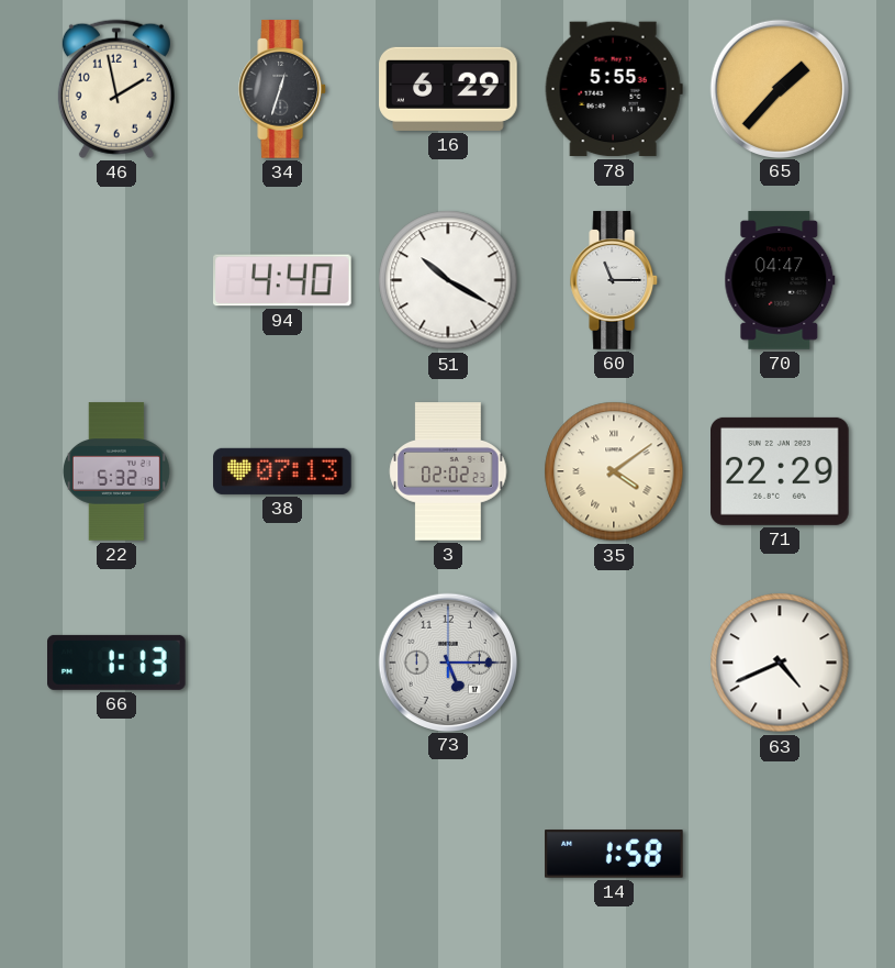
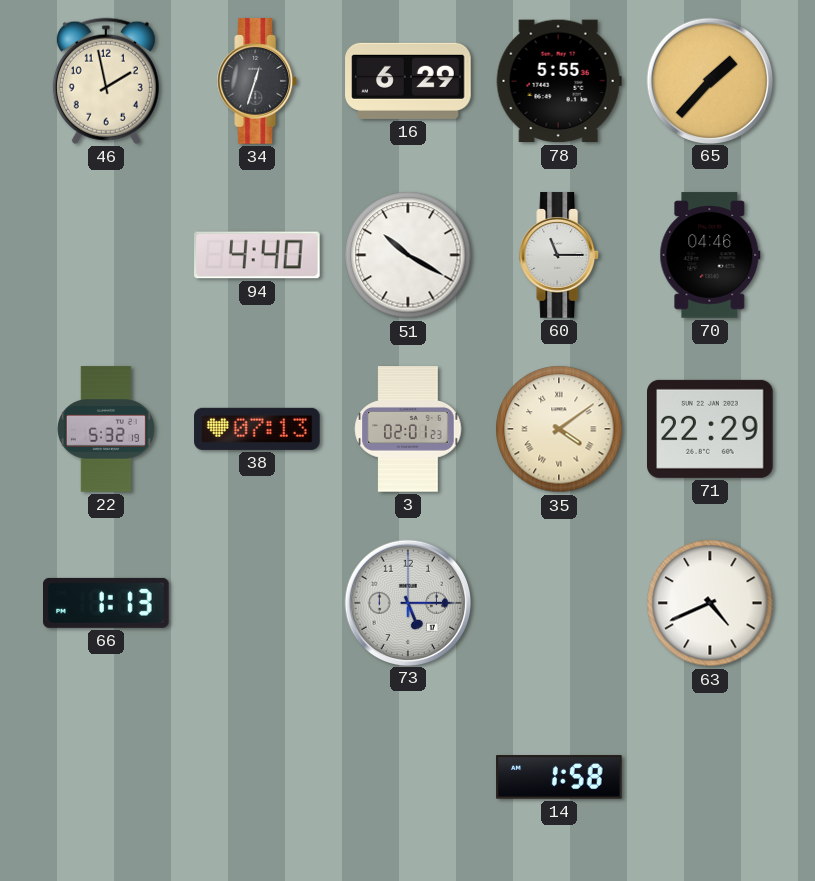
70: 04:47 -> 04:46
3: 02:02 -> 02:01
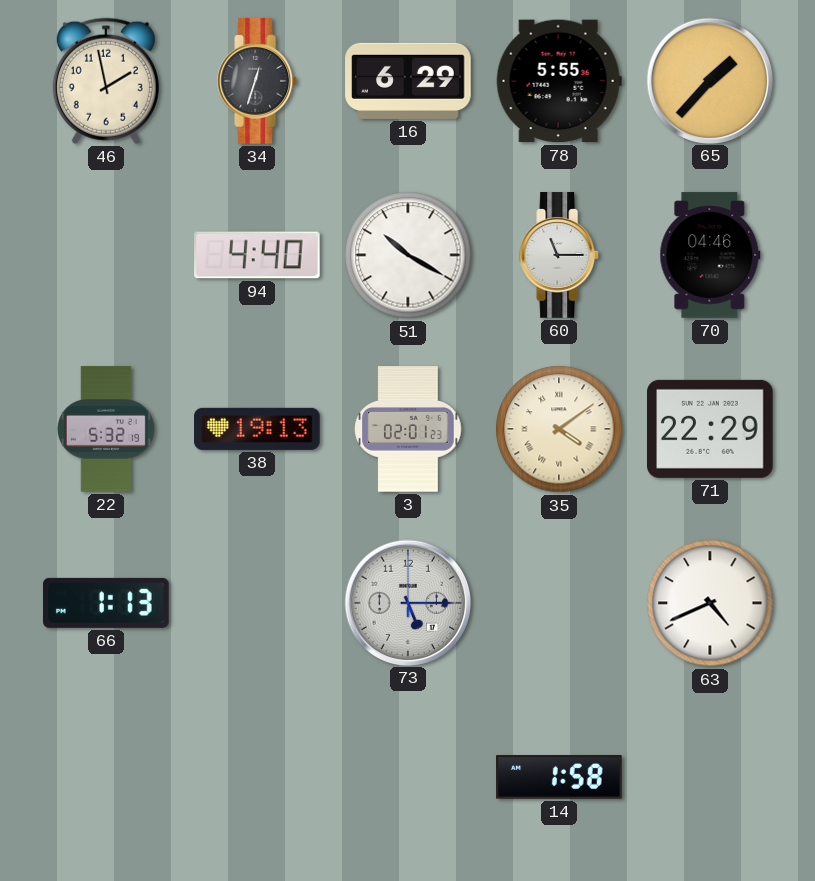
38: 07:13 -> 19:13
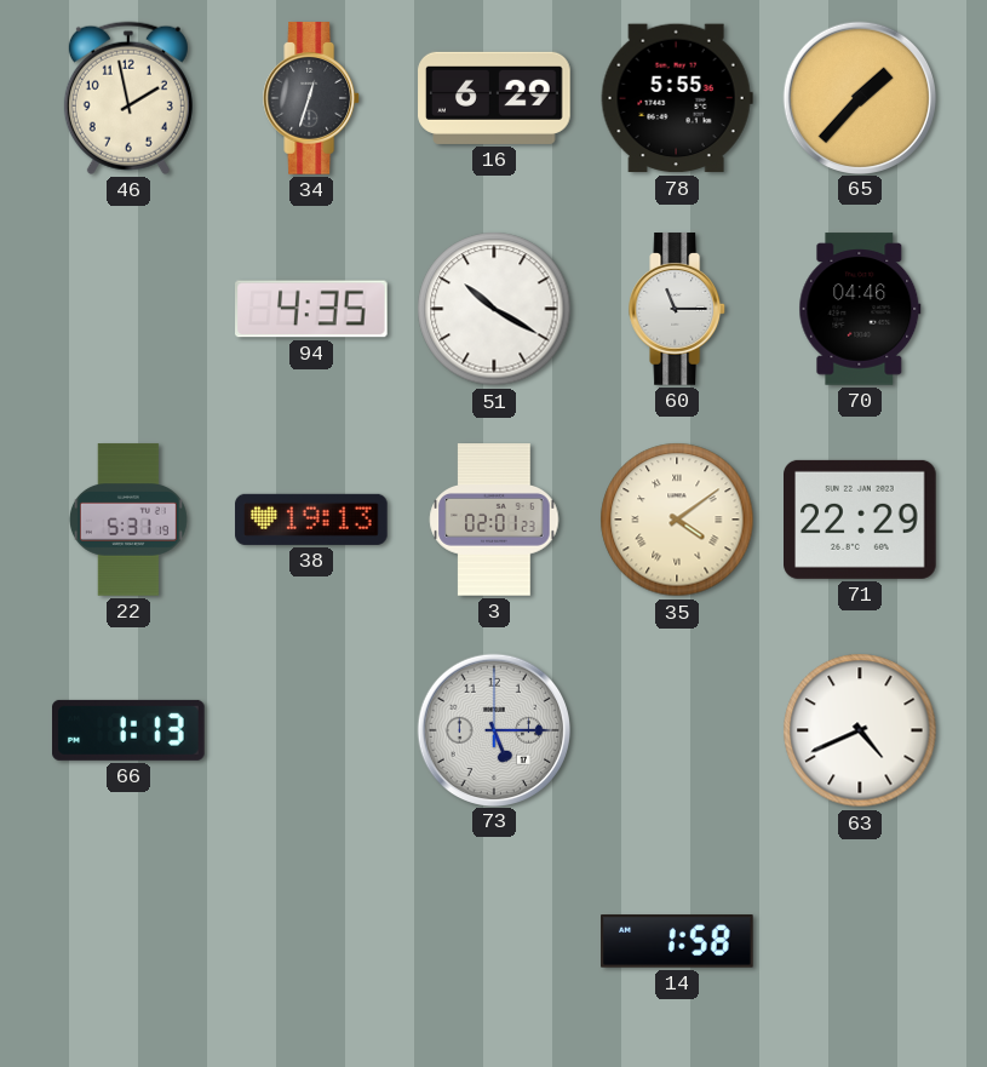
94: 4:40 -> 4:35
22: 5:32 -> 5:31
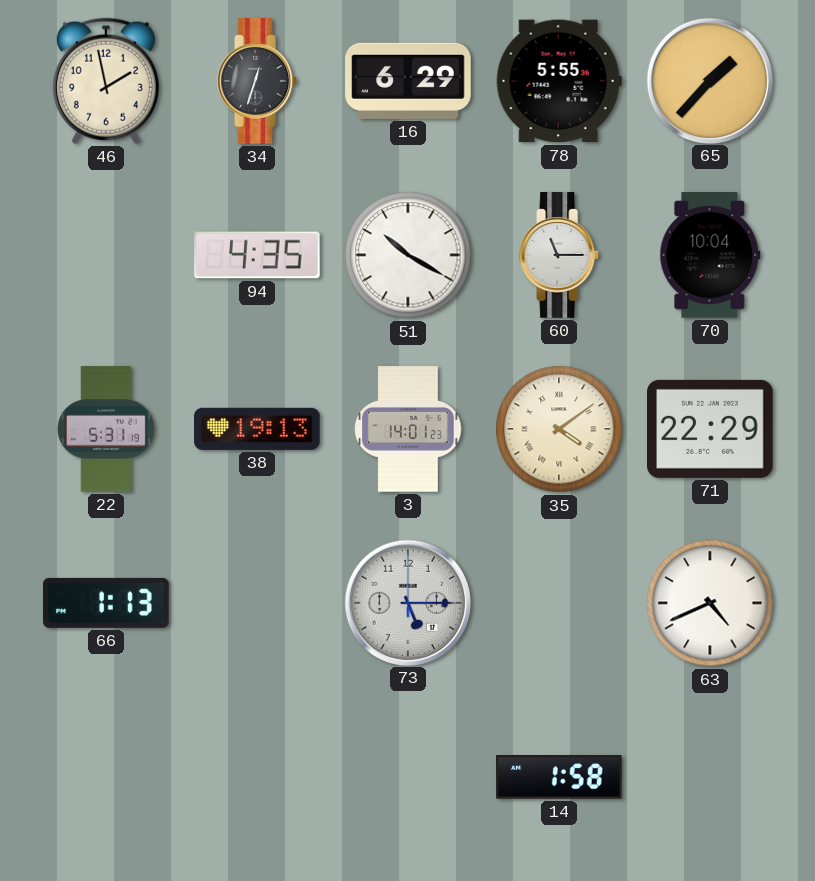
70: 04:46 -> 10:04
3: 02:01 -> 14:01
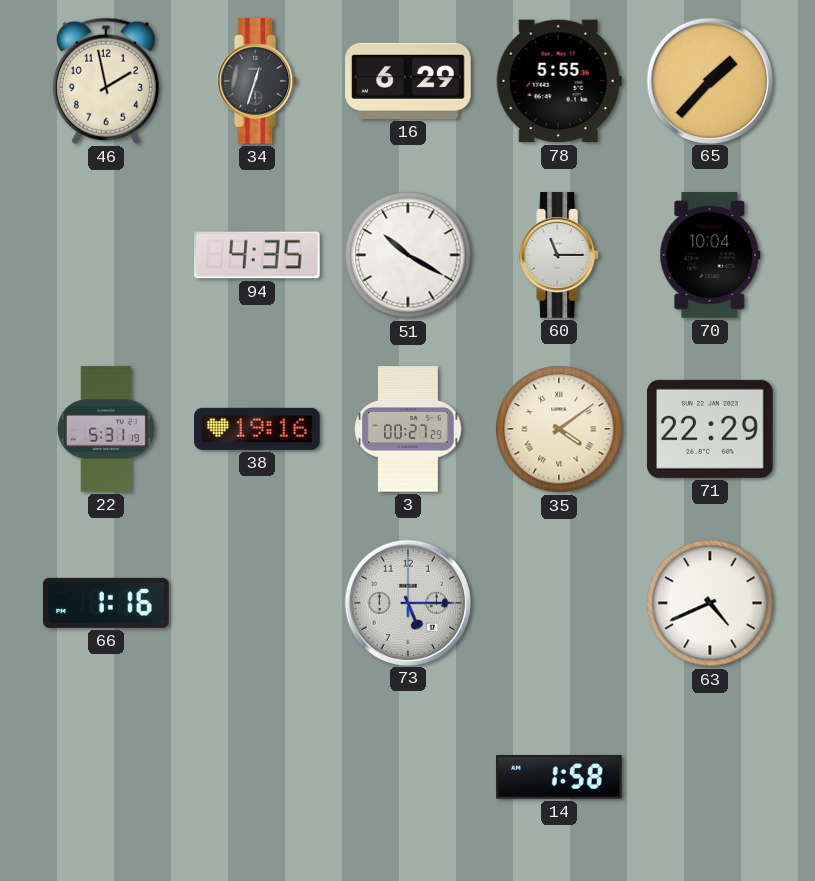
38: 19:13 -> 19:16
3: 14:01 -> 00:27
66: 1:13 -> 1:16
